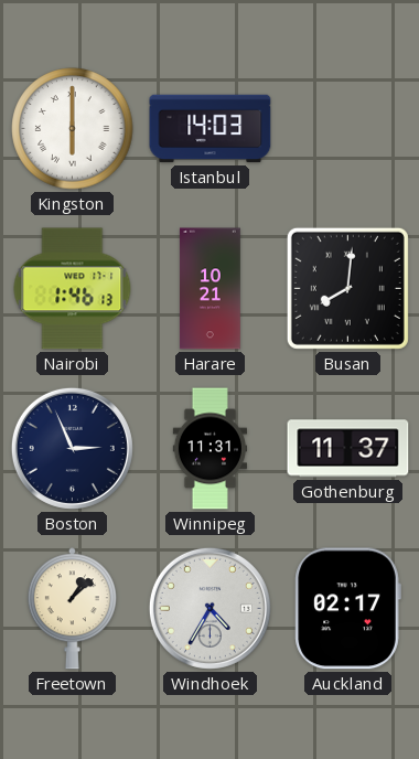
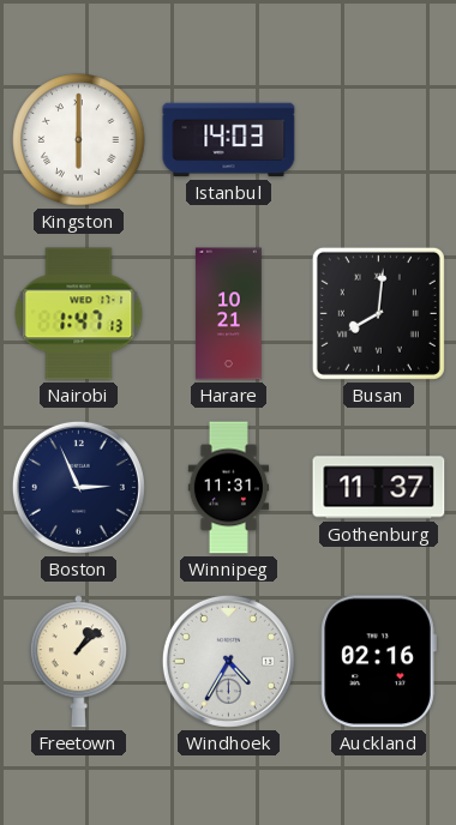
Nairobi: 1:46 -> 1:47
Auckland: 02:17 -> 02:16
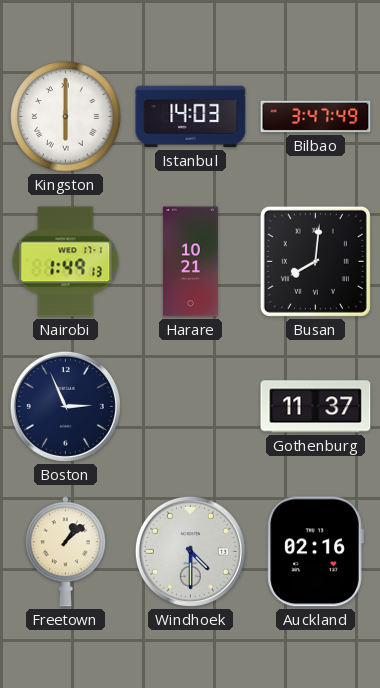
Bilbao: none -> 3:47
Nairobi: 1:47 -> 1:49
Winnipeg: 11:31 -> none
Windhoek: 4:35 -> 4:30
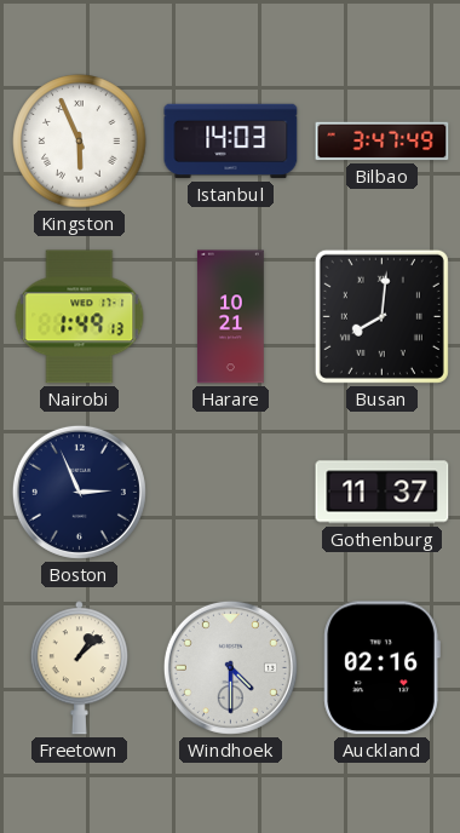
Kingston: 6:00 -> 5:56
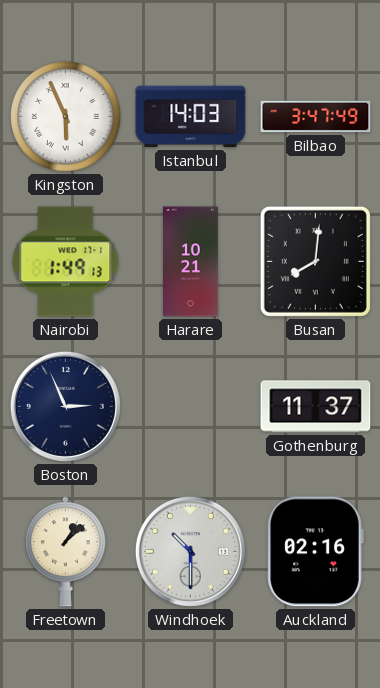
Windhoek: 4:30 -> 10:30
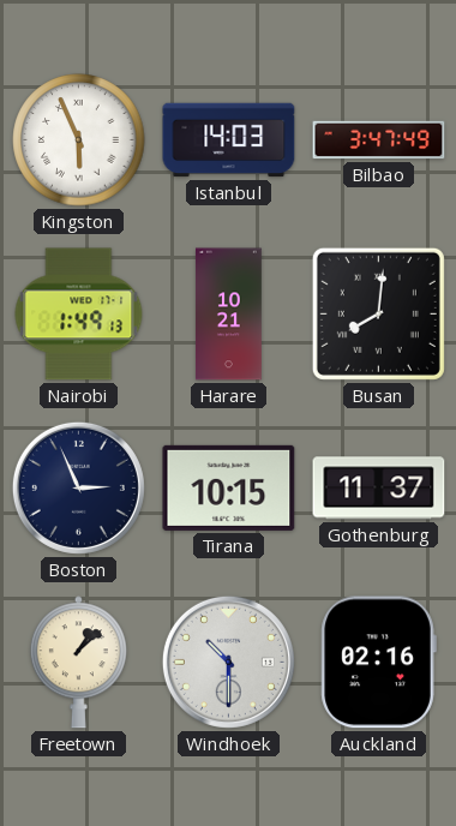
Tirana: none -> 10:15
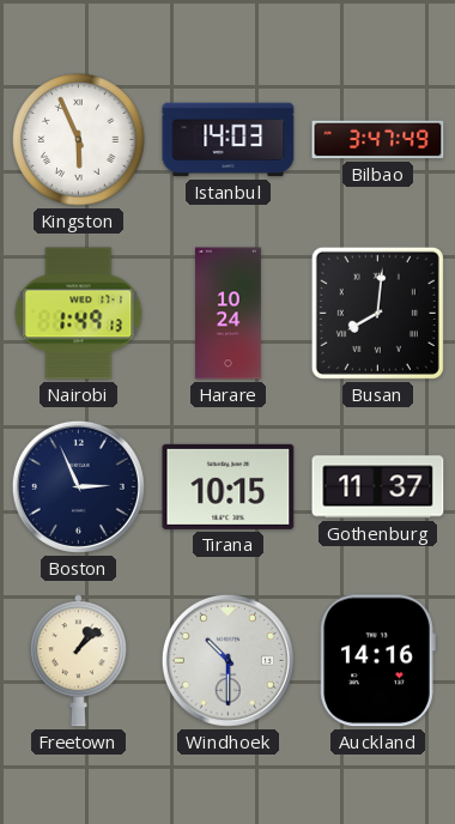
Harare: 10:21 -> 10:24
Auckland: 02:16 -> 14:16
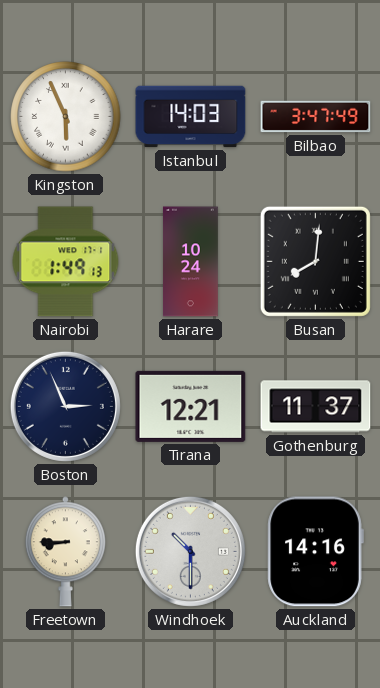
Tirana: 10:15 -> 12:21
Freetown: 1:08 -> 8:45
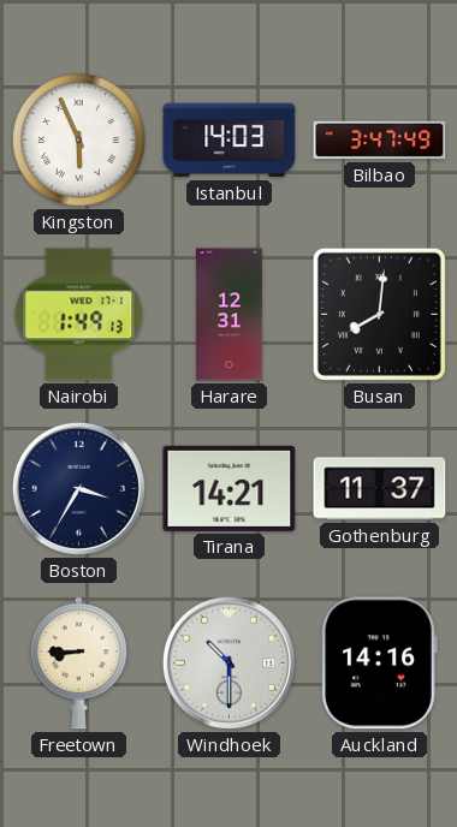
Harare: 10:24 -> 12:31
Boston: 2:56 -> 3:35
Tirana: 12:21 -> 14:21
